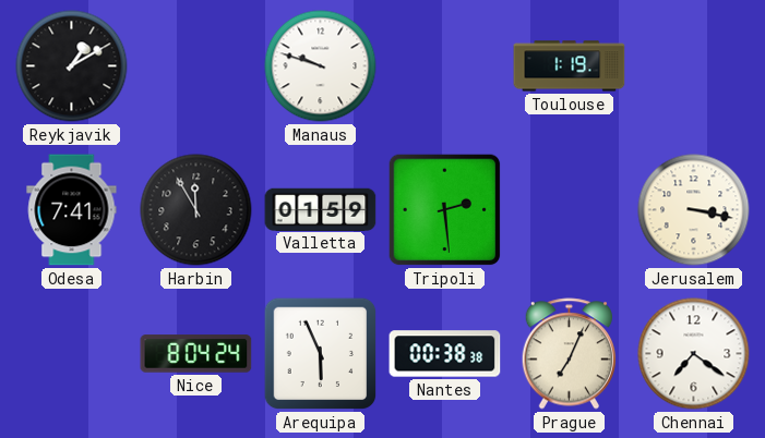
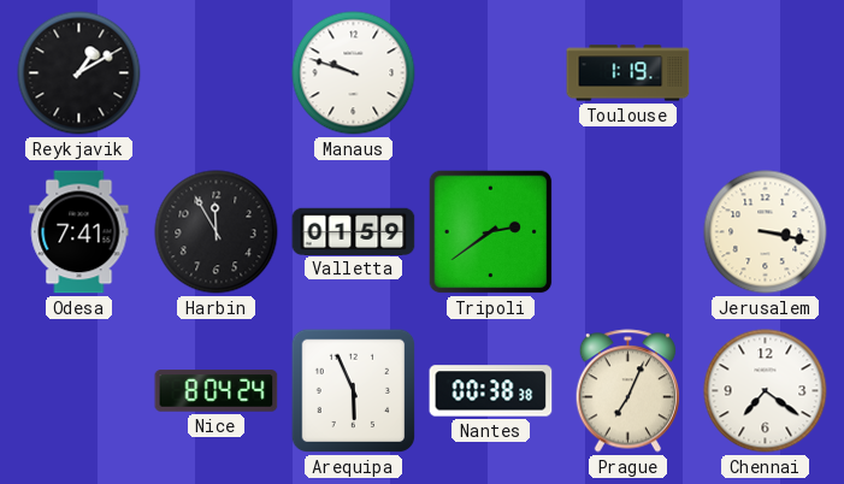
Tripoli: 2:29 -> 2:39
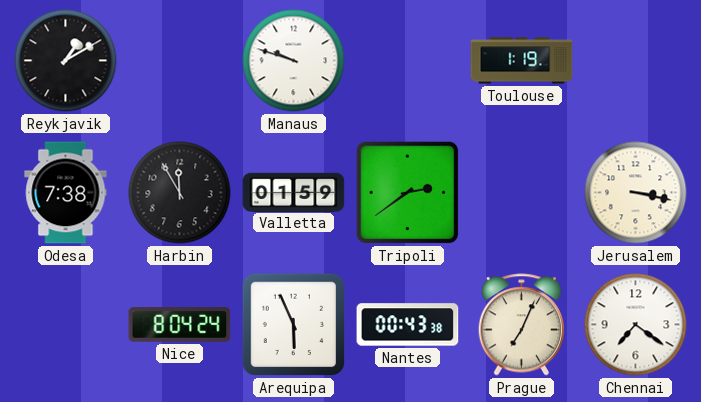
Odesa: 7:41 -> 7:38
Nantes: 00:38 -> 00:43
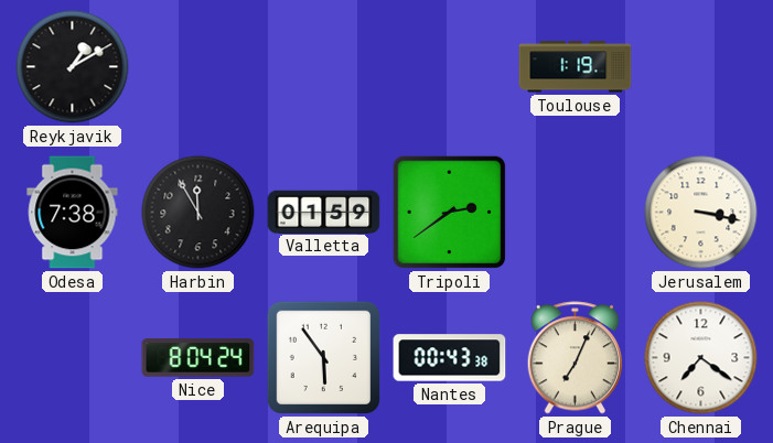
Manaus: 9:48 -> none
Arequipa: 5:56 -> 5:54
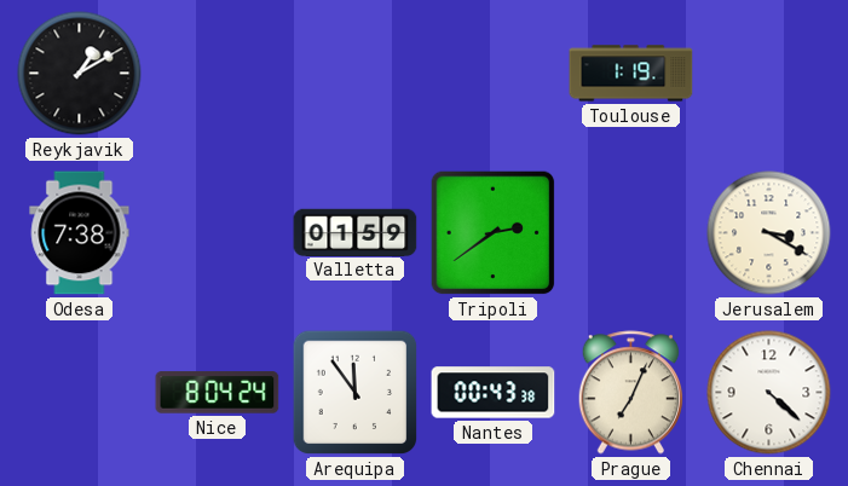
Harbin: 11:55 -> none
Jerusalem: 3:17 -> 3:20
Arequipa: 5:54 -> 11:54
Chennai: 7:21 -> 4:22
